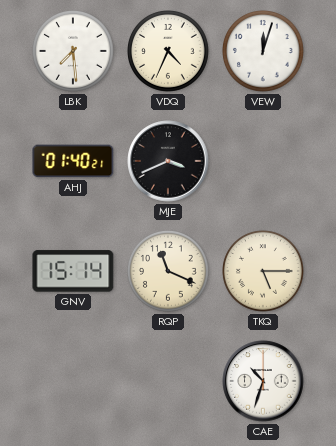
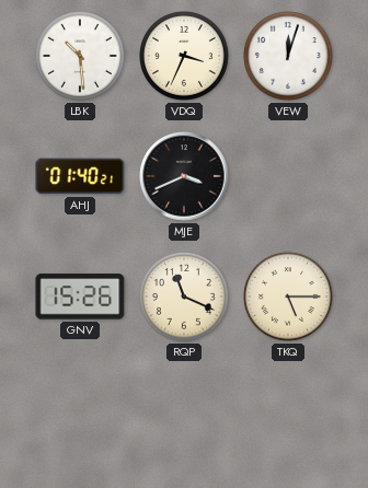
LBK: 7:29 -> 10:29
VDQ: 4:34 -> 3:34
GNV: 15:14 -> 15:26
CAE: 10:33 -> none
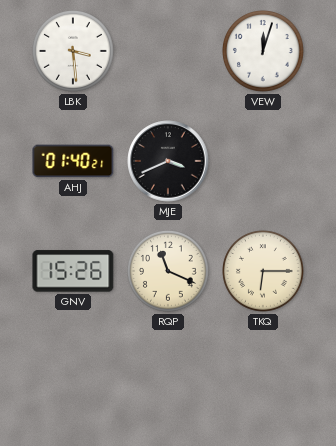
LBK: 10:29 -> 3:29
VDQ: 3:34 -> none
TKQ: 5:15 -> 6:15
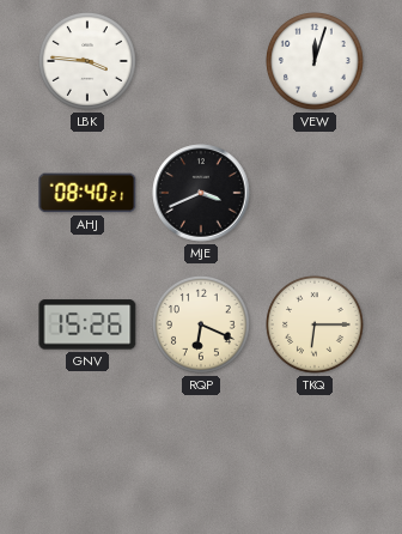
LBK: 3:29 -> 3:46
AHJ: 01:40 -> 08:40
RQP: 11:19 -> 6:19
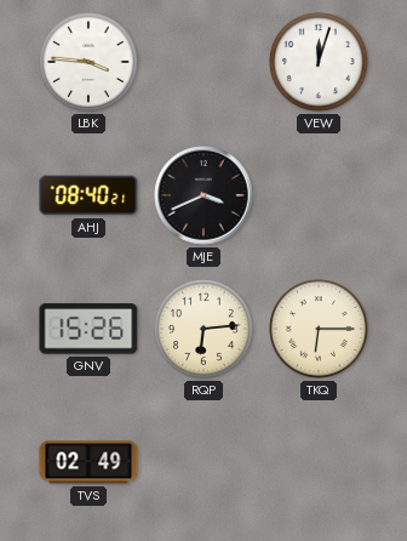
RQP: 6:19 -> 6:14
TVS: none -> 02:49
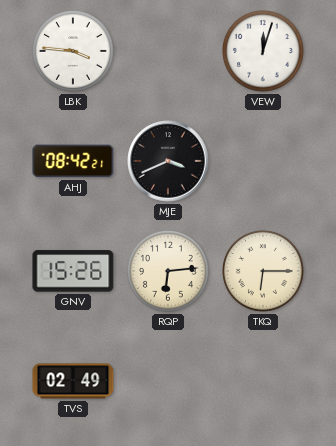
AHJ: 08:40 -> 08:42
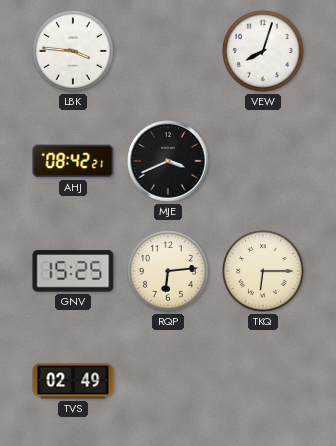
VEW: 12:03 -> 8:03
GNV: 15:26 -> 15:25
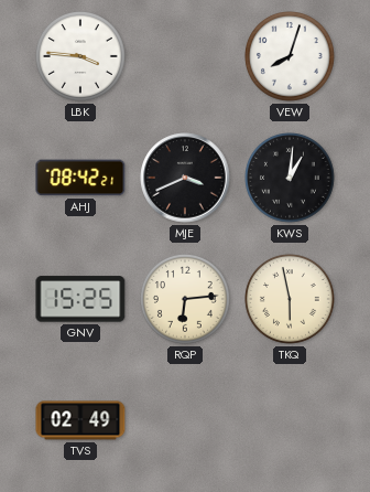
KWS: none -> 1:01
TKQ: 6:15 -> 5:58
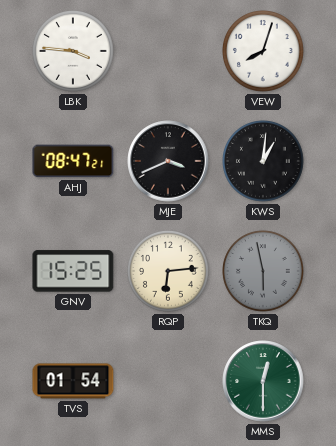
AHJ: 08:42 -> 08:47
TKQ dial: cream -> grey
TVS: 02:49 -> 01:54
MMS: none -> 12:30
